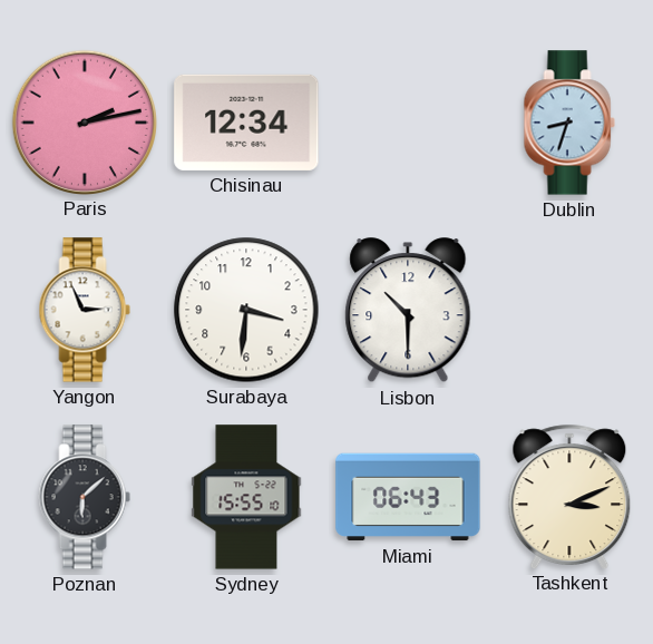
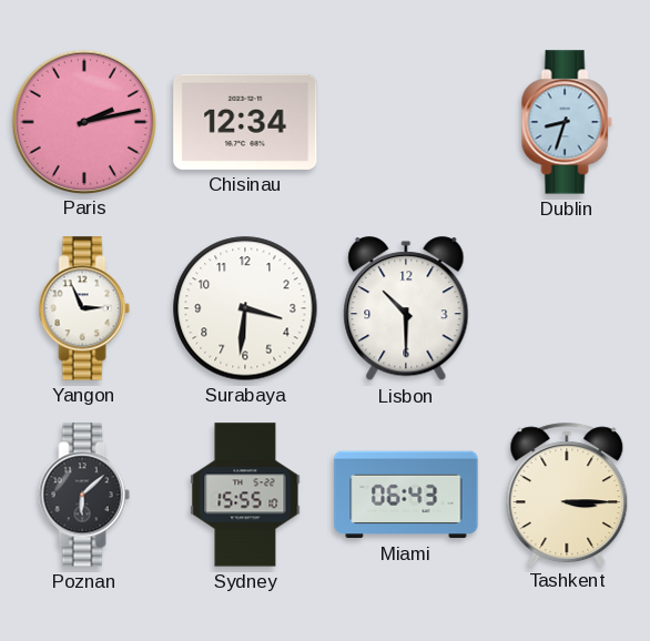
Tashkent: 3:11 -> 3:15
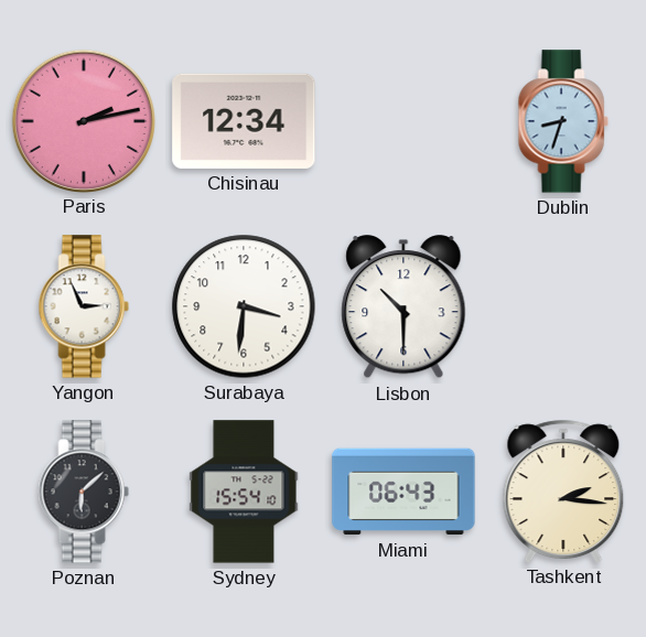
Sydney: 15:55 -> 15:54
Tashkent: 3:15 -> 2:16
